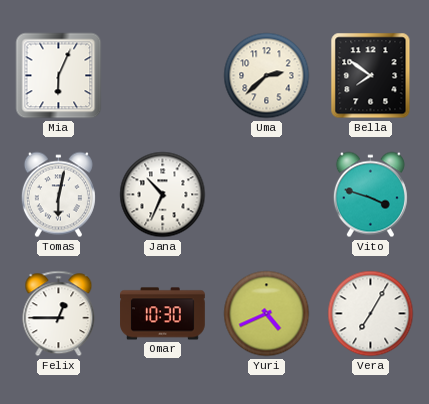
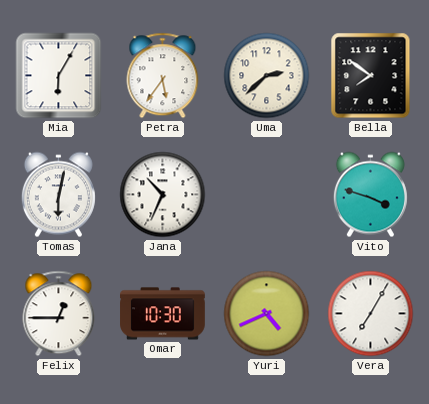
Mia: 6:04 -> 6:05
Petra: none -> 5:36
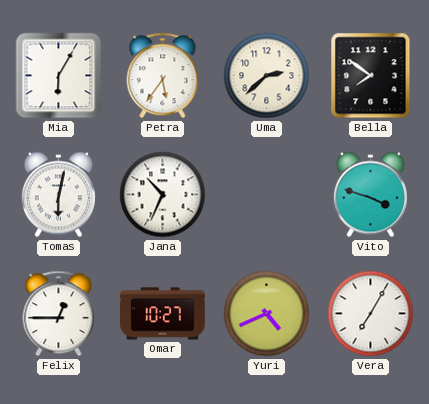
Omar: 10:30 -> 10:27
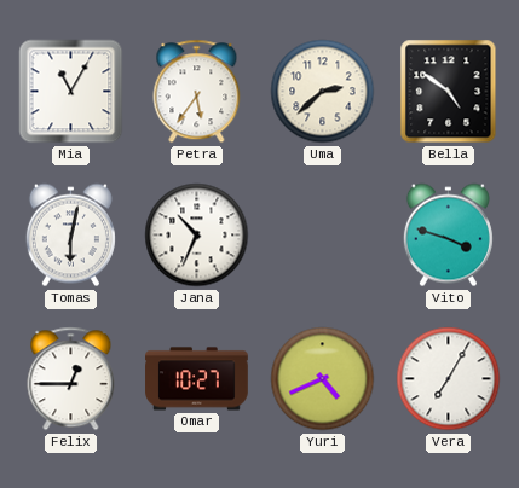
Mia: 6:05 -> 11:05
Bella: 7:51 -> 4:51
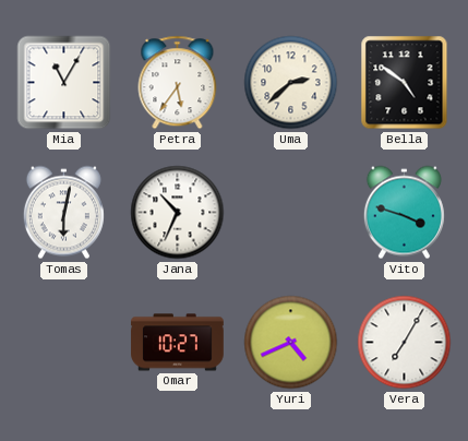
Felix: 12:45 -> none
